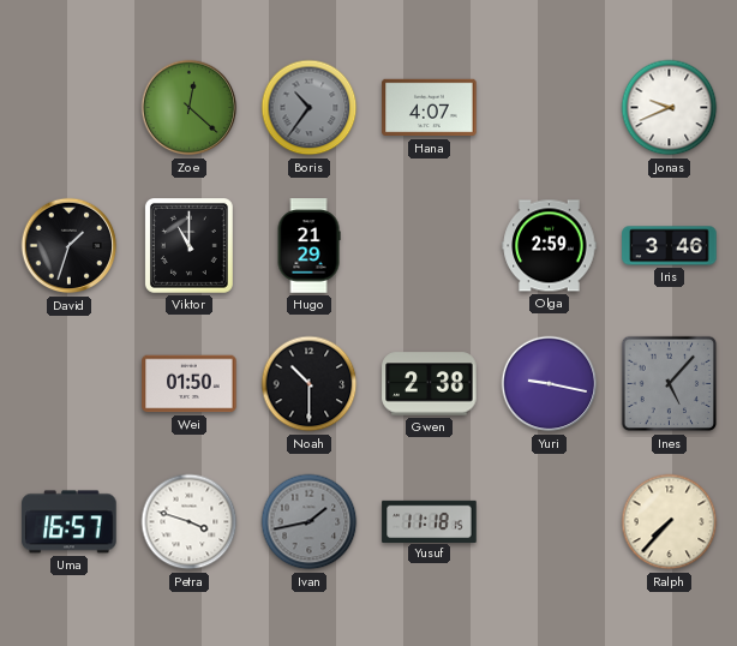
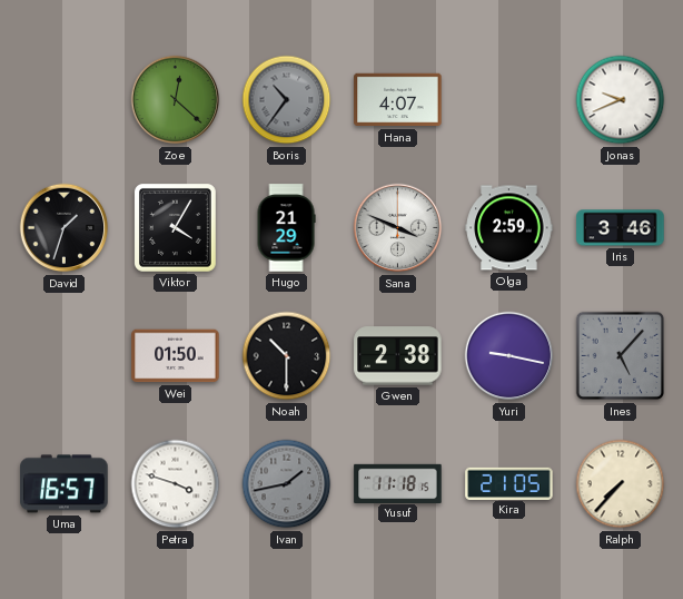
Viktor: 11:00 -> 4:05
Sana: none -> 3:49
Kira: none -> 21:05
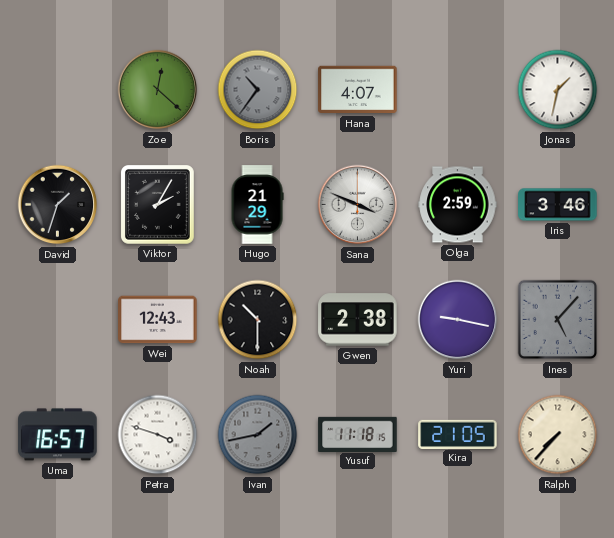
Jonas: 9:41 -> 1:32
Viktor: 4:05 -> 2:05
Wei: 01:50 -> 12:43
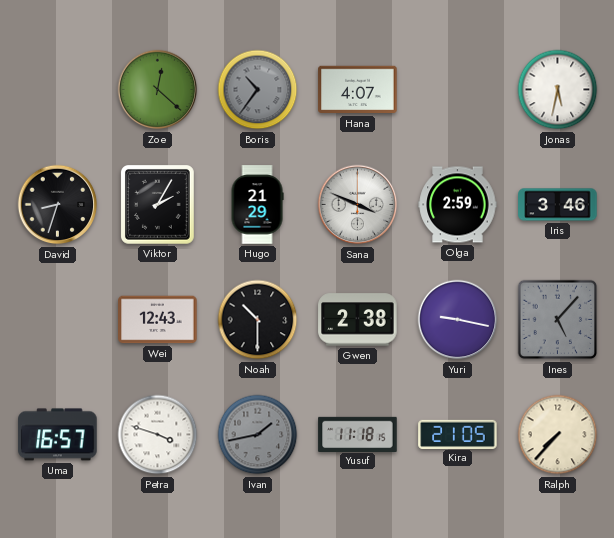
Jonas: 1:32 -> 5:32
David: 1:33 -> 8:33
